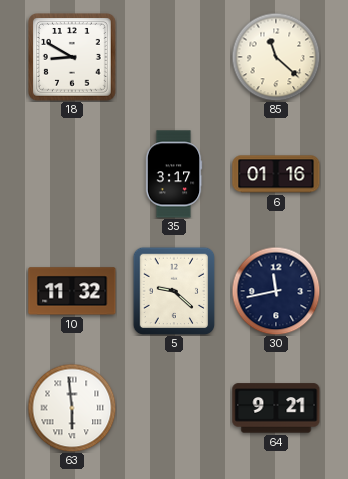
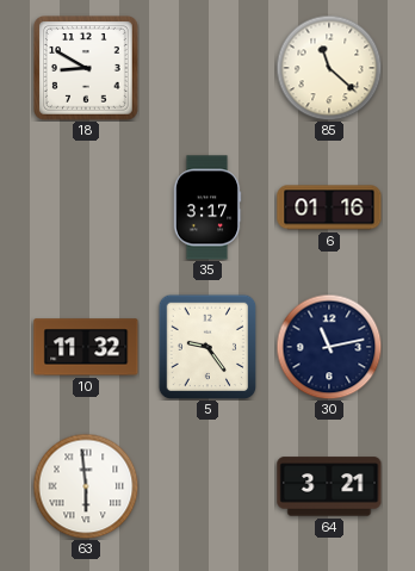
5: 9:22 -> 9:24
30: 11:43 -> 11:13
64: 9:21 -> 3:21
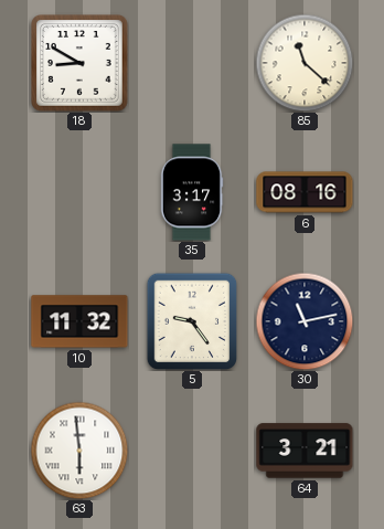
6: 01:16 -> 08:16
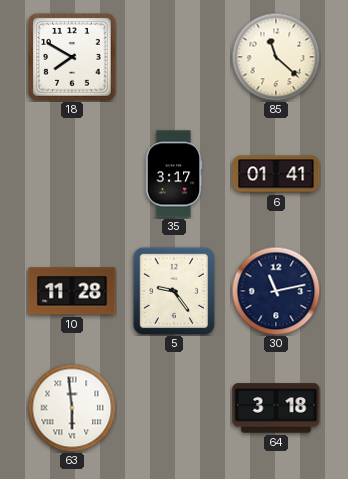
18: 8:50 -> 7:50
6: 08:16 -> 01:41
10: 11:32 -> 11:28
64: 3:21 -> 3:18
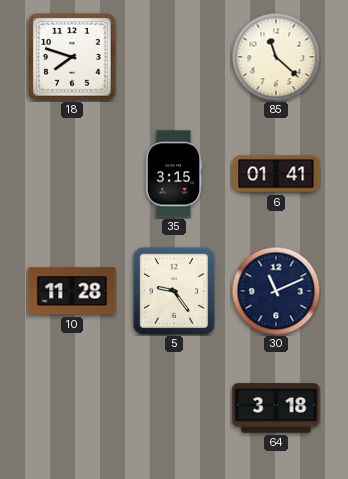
18: 7:50 -> 7:48
35: 3:17 -> 3:15
30: 11:13 -> 11:11
63: 5:59 -> none
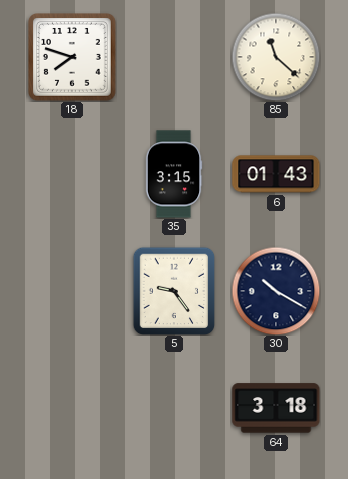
6: 01:41 -> 01:43
10: 11:28 -> none
30: 11:11 -> 10:20
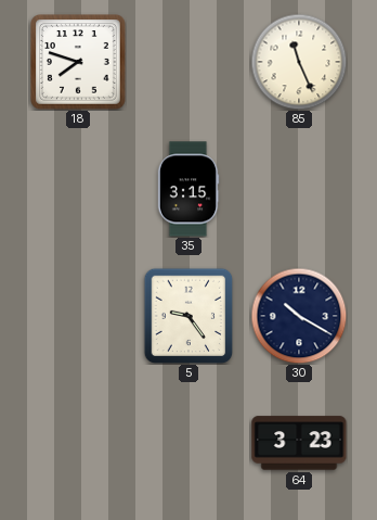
85: 11:22 -> 11:26
6: 01:43 -> none
64: 3:18 -> 3:23
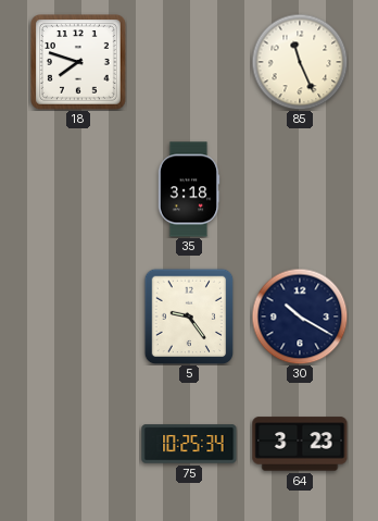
35: 3:15 -> 3:18
75: none -> 10:25
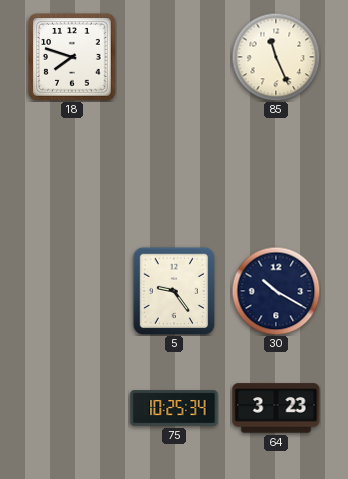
35: 3:18 -> none
